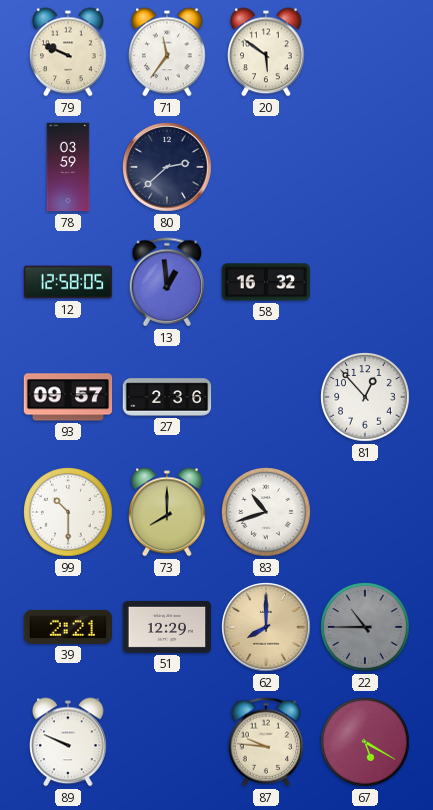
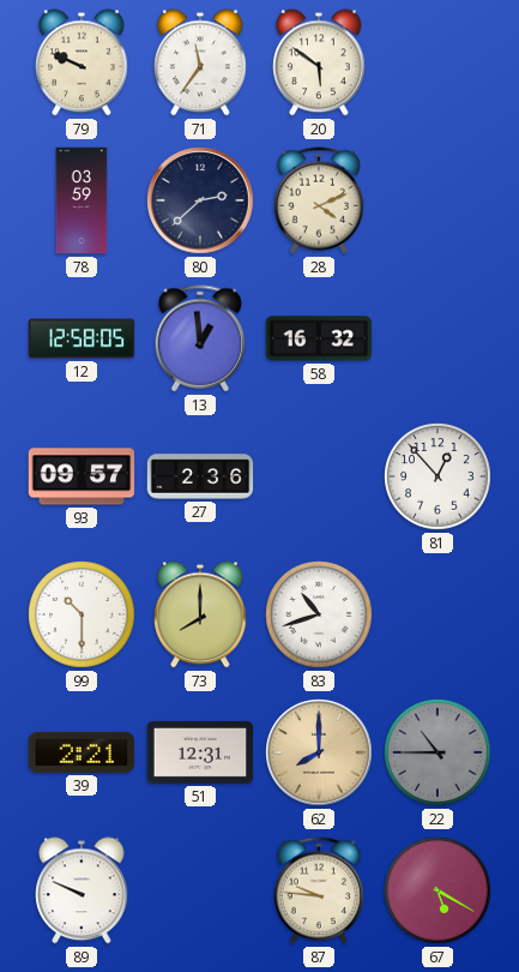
28: none -> 4:11
51: 12:29 -> 12:31
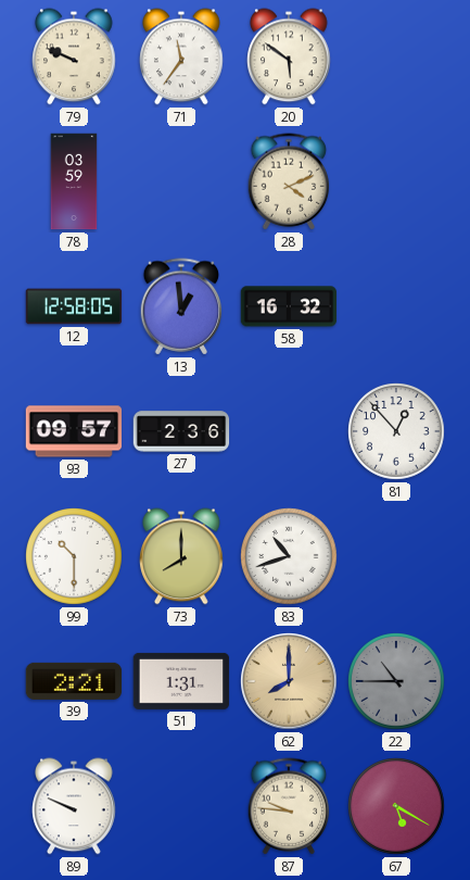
80: 2:38 -> none
51: 12:31 -> 1:31
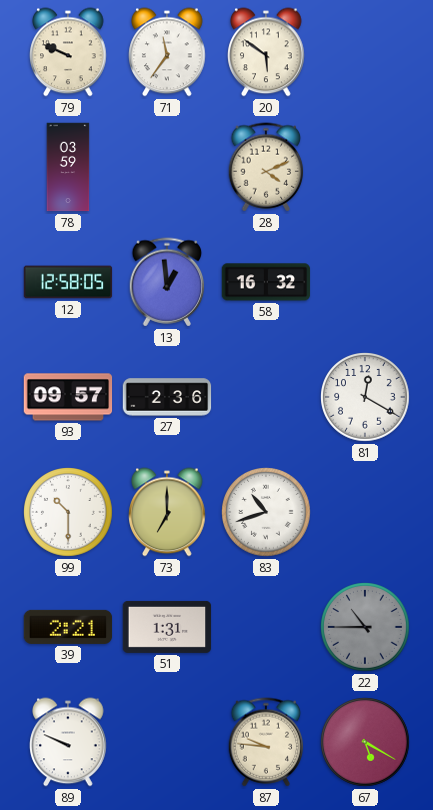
81: 12:53 -> 12:20
73: 8:00 -> 7:00
62: 8:00 -> none
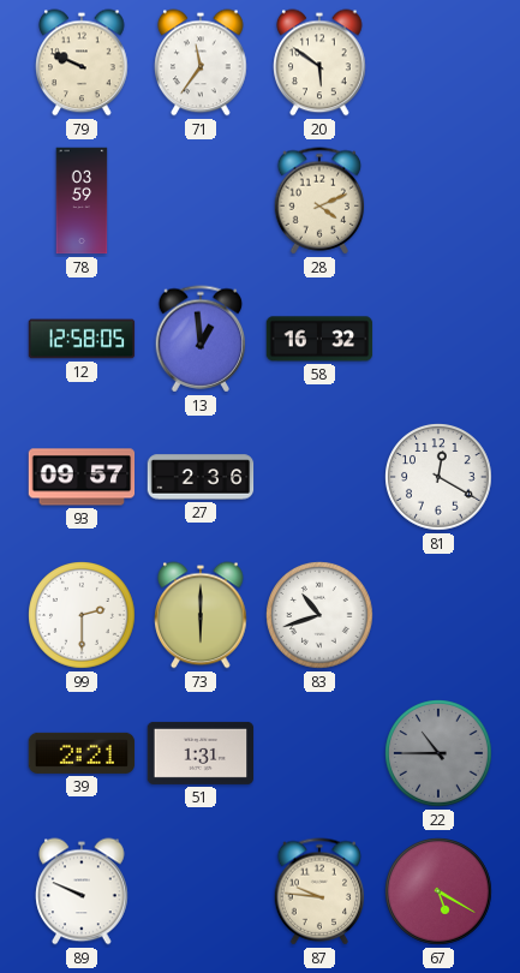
99: 10:30 -> 2:30
73: 7:00 -> 6:00
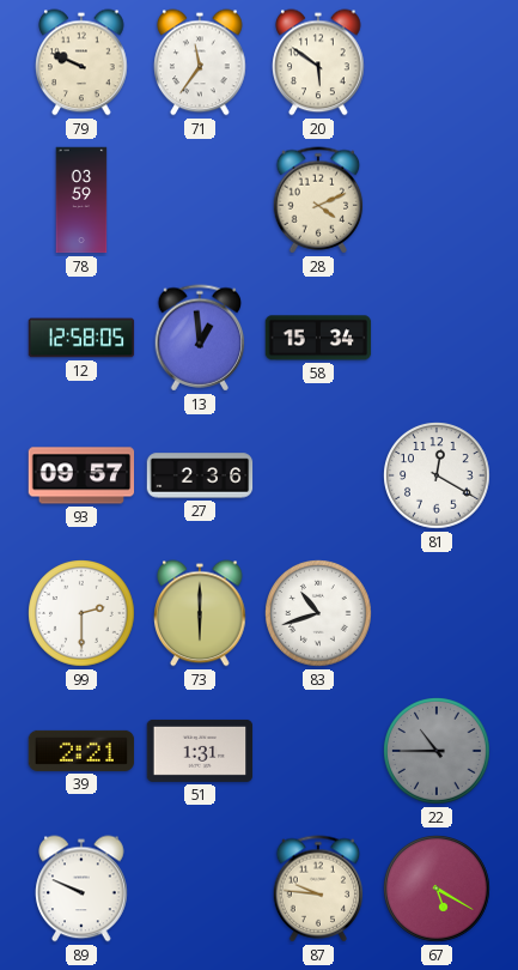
58: 16:32 -> 15:34
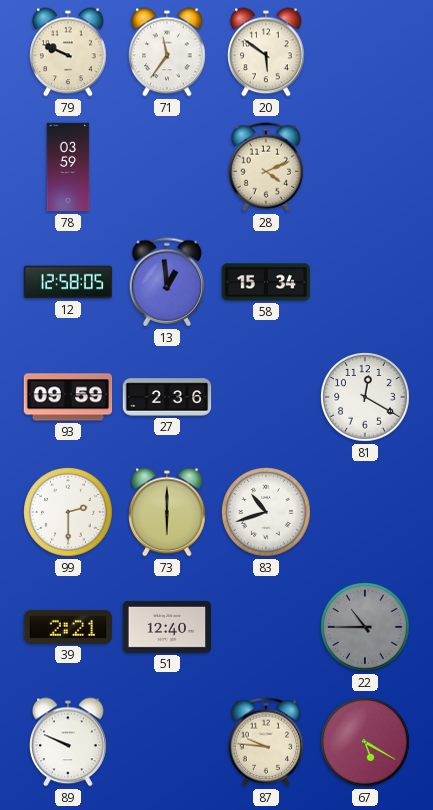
93: 09:57 -> 09:59
51: 1:31 -> 12:40
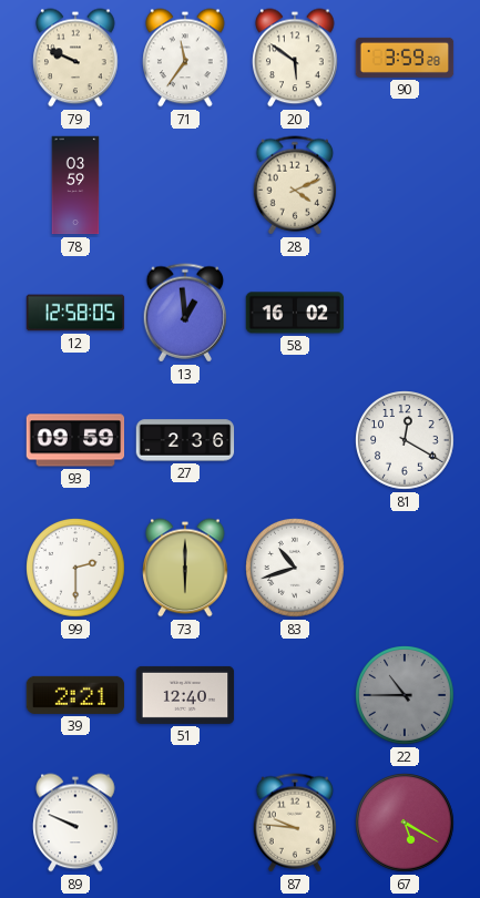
90: none -> 3:59
58: 15:34 -> 16:02
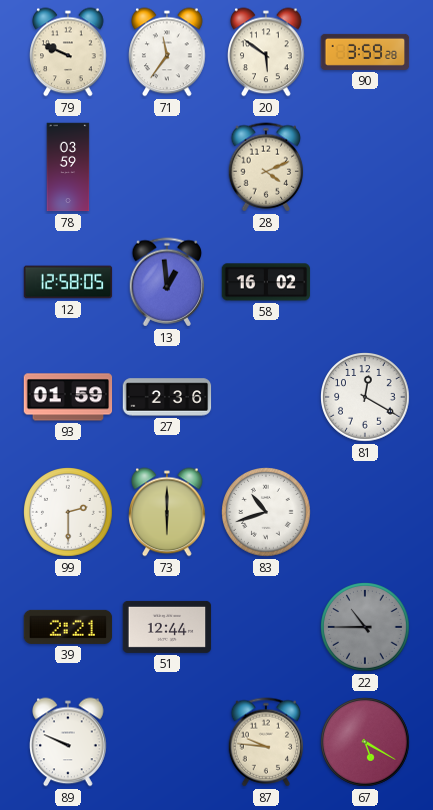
93: 09:59 -> 01:59
51: 12:40 -> 12:44
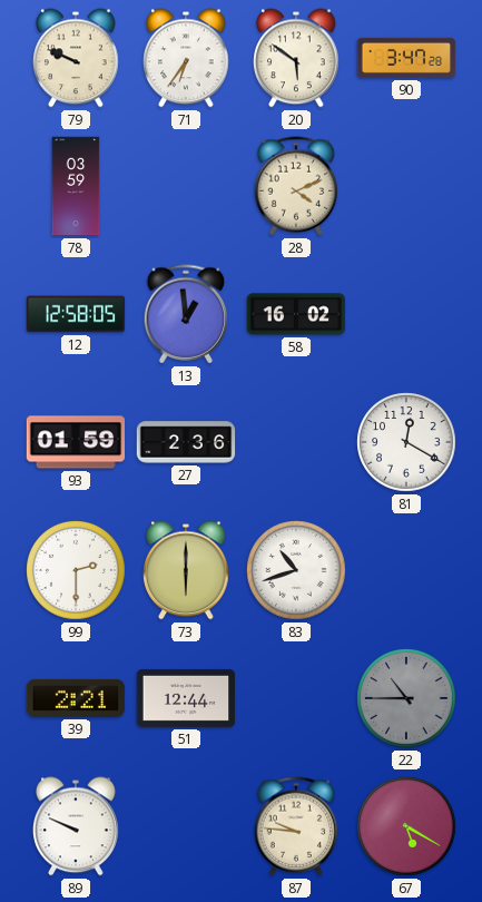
71: 11:36 -> 6:36
90: 3:59 -> 3:47
